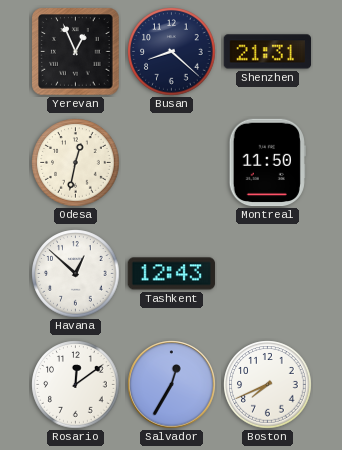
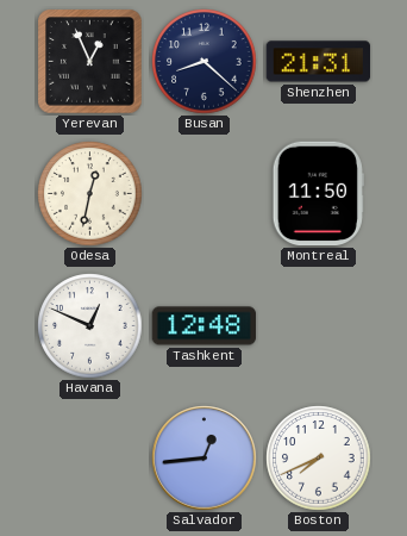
Havana: 12:52 -> 12:49
Tashkent: 12:43 -> 12:48
Rosario: 12:09 -> none
Salvador: 12:35 -> 12:44
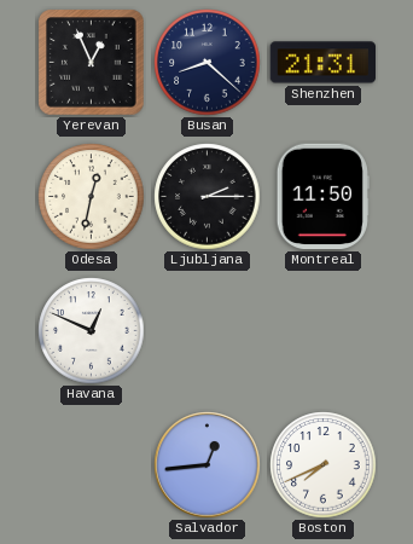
Ljubljana: none -> 2:15
Tashkent: 12:48 -> none
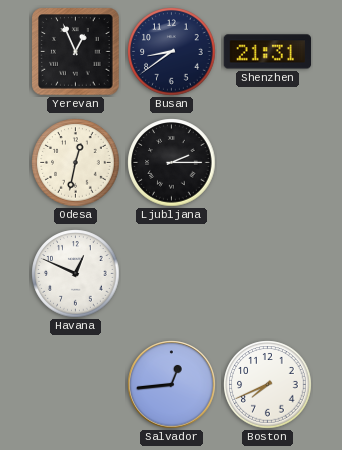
Busan: 8:22 -> 8:39
Montreal: 11:50 -> none
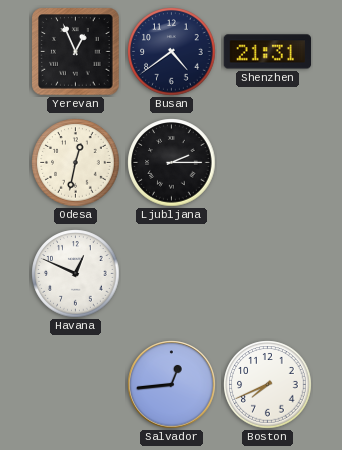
Busan: 8:39 -> 4:39
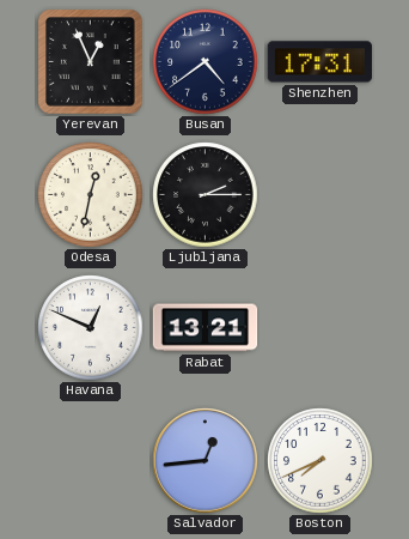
Shenzhen: 21:31 -> 17:31
Rabat: none -> 13:21
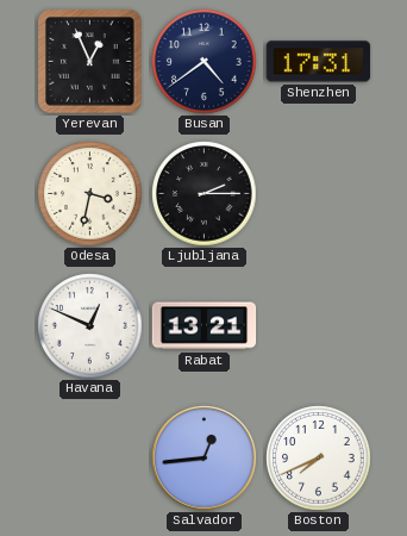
Odesa: 12:32 -> 3:32
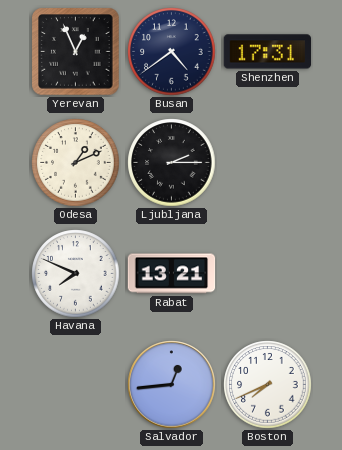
Odesa: 3:32 -> 1:11
Havana: 12:49 -> 7:49
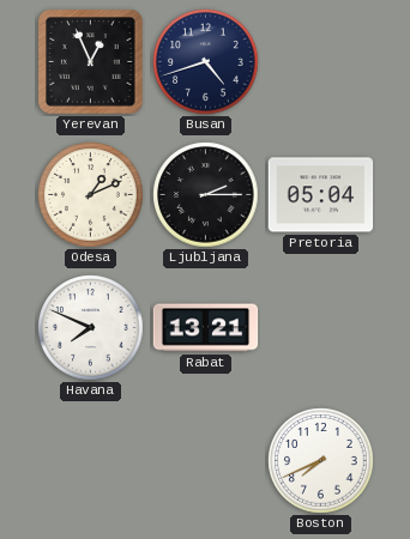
Busan: 4:39 -> 4:42
Shenzhen: 17:31 -> none
Pretoria: none -> 05:04
Salvador: 12:44 -> none
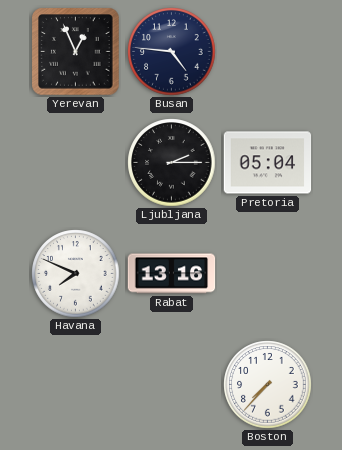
Busan: 4:42 -> 4:46
Odesa: 1:11 -> none
Rabat: 13:21 -> 13:16
Boston: 7:41 -> 7:37
